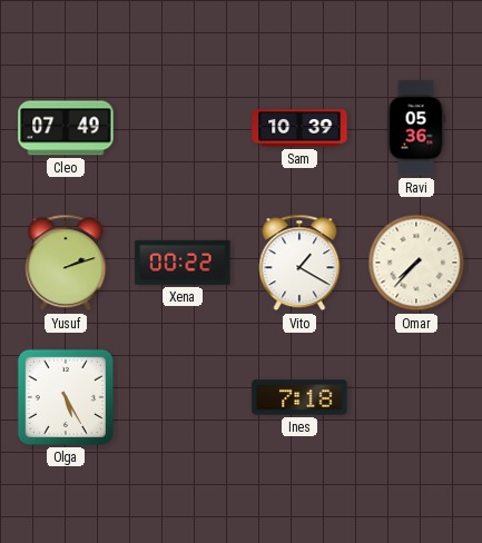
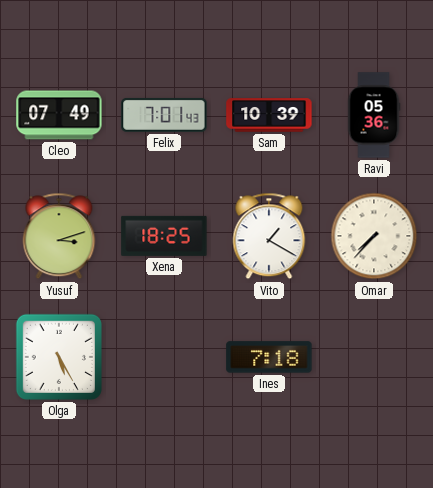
Felix: none -> 7:01
Yusuf: 2:12 -> 3:12
Xena: 00:22 -> 18:25
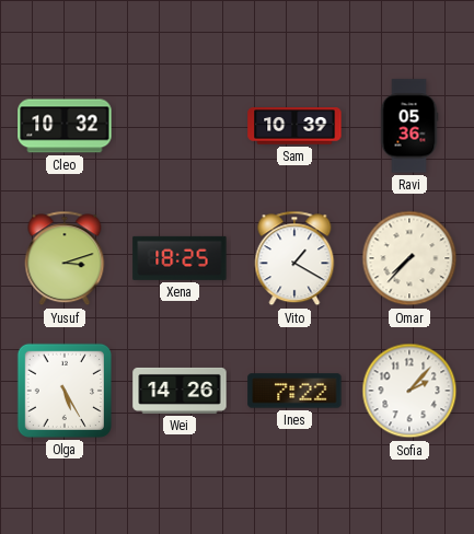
Cleo: 07:49 -> 10:32
Felix: 7:01 -> none
Wei: none -> 14:26
Ines: 7:18 -> 7:22
Sofia: none -> 2:07
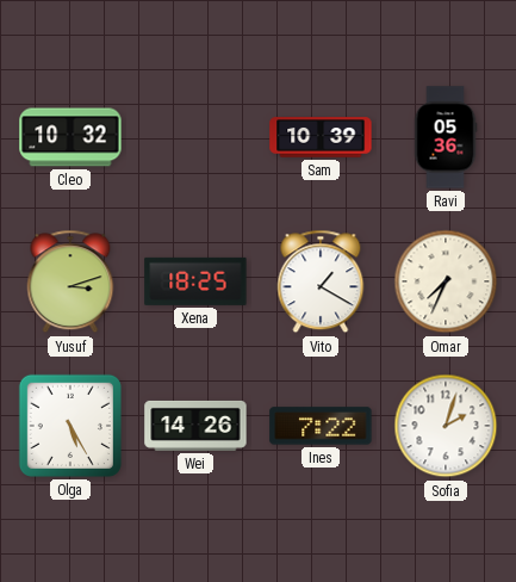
Omar: 7:37 -> 7:34
Sofia: 2:07 -> 2:03
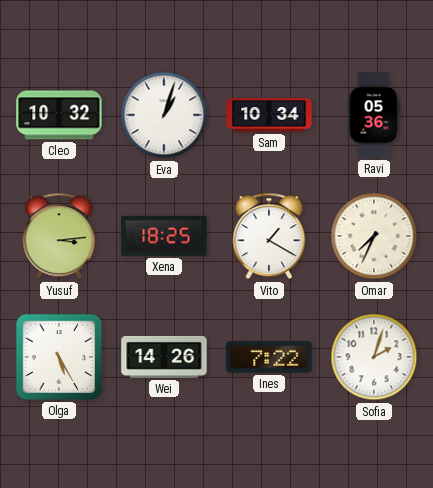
Eva: none -> 1:03
Sam: 10:39 -> 10:34
Yusuf: 3:12 -> 3:14
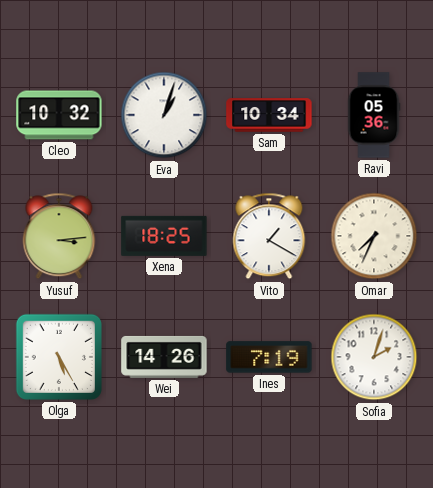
Ines: 7:22 -> 7:19
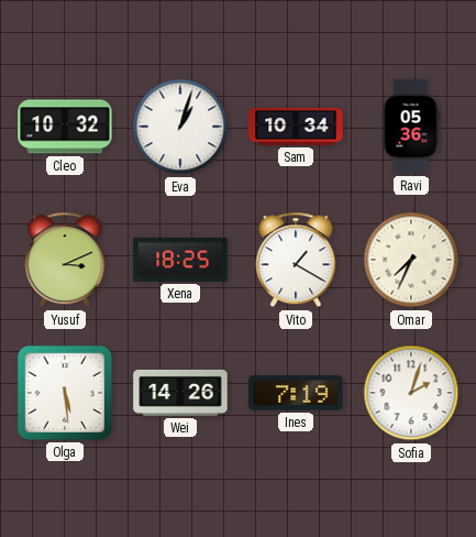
Yusuf: 3:14 -> 3:11
Olga: 5:25 -> 5:29
